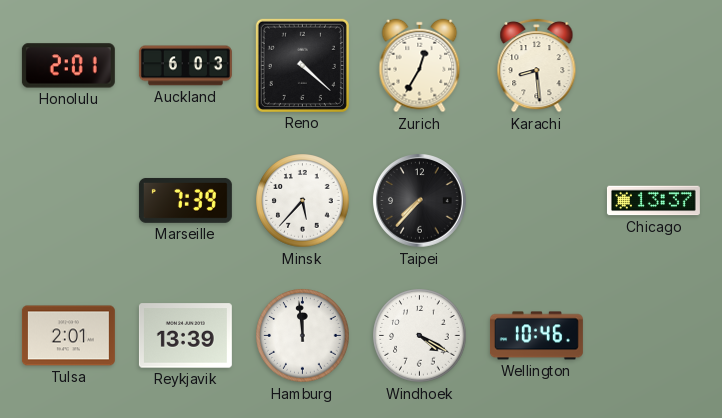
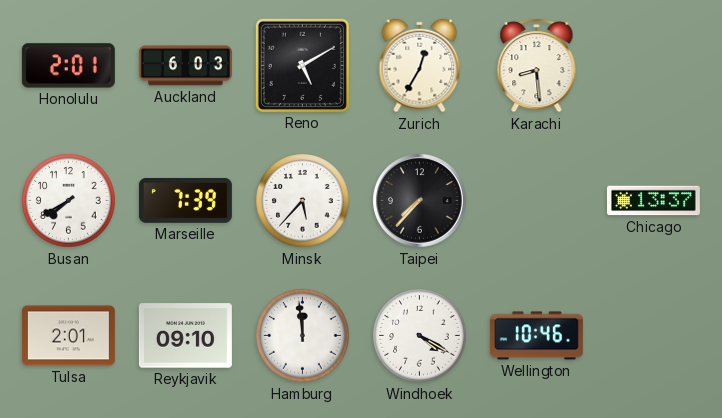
Reno: 4:22 -> 5:10
Busan: none -> 7:40
Reykjavik: 13:39 -> 09:10
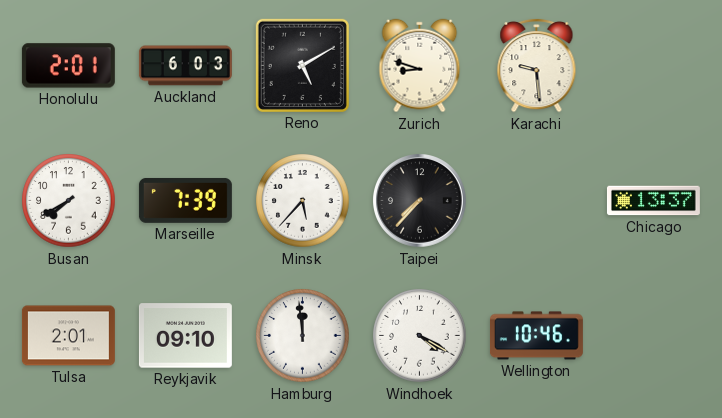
Zurich: 12:35 -> 8:48
Karachi: 8:29 -> 9:29
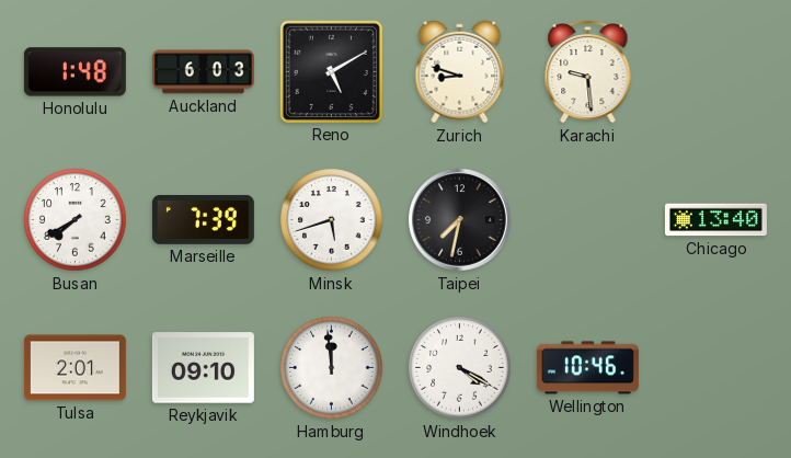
Honolulu: 2:01 -> 1:48
Minsk: 5:37 -> 5:42
Taipei: 7:37 -> 7:32
Chicago: 13:37 -> 13:40
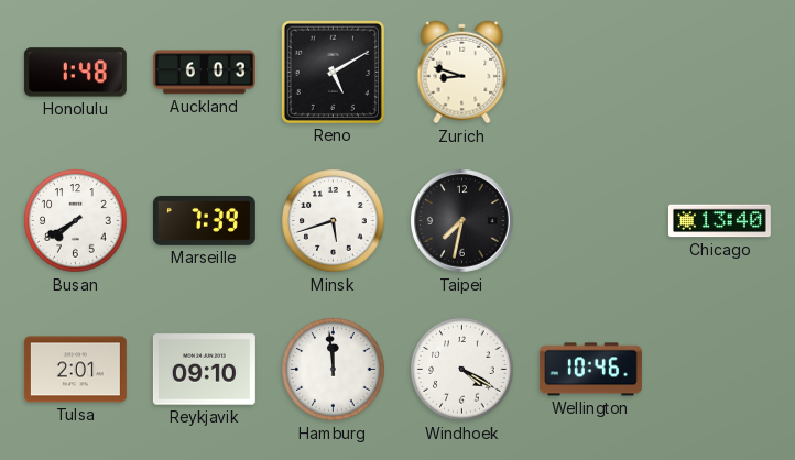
Karachi: 9:29 -> none
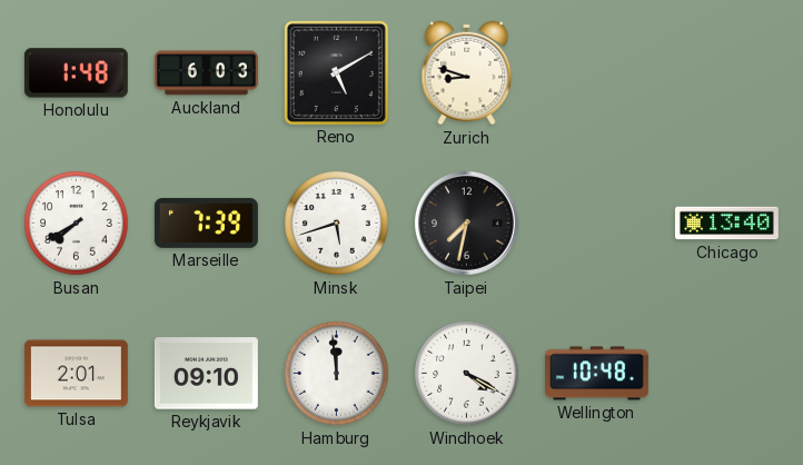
Wellington: 10:46 -> 10:48
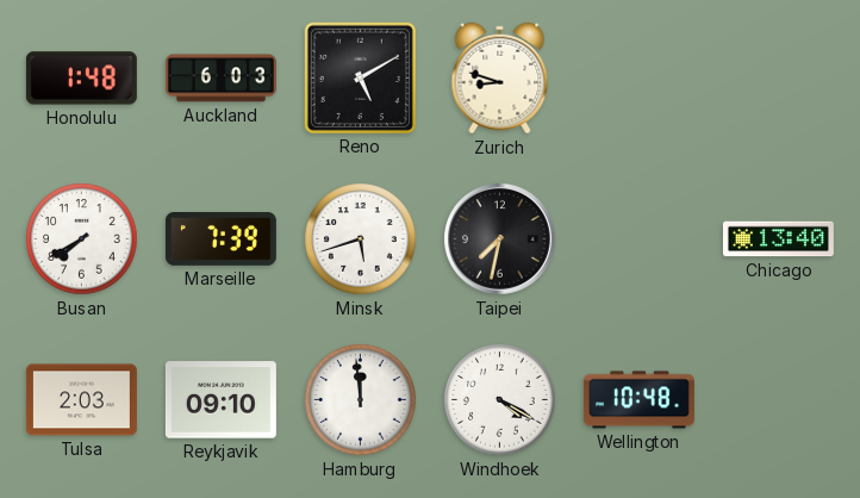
Tulsa: 2:01 -> 2:03
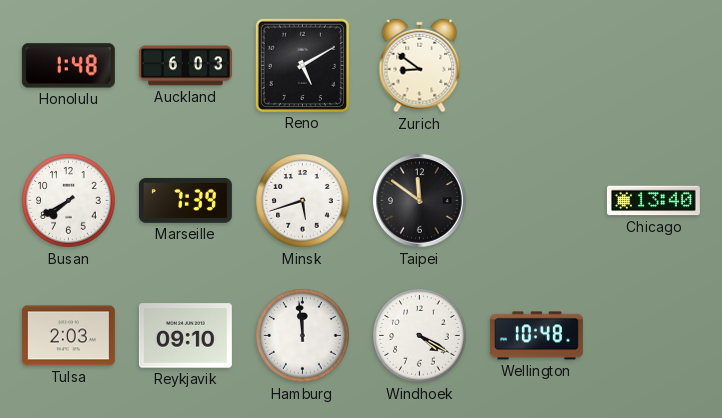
Zurich: 8:48 -> 8:51
Taipei: 7:32 -> 11:51
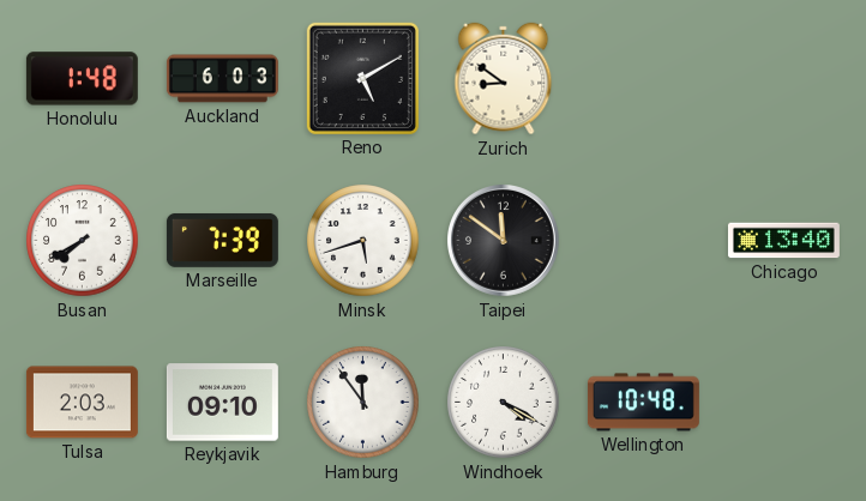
Hamburg: 11:59 -> 11:54
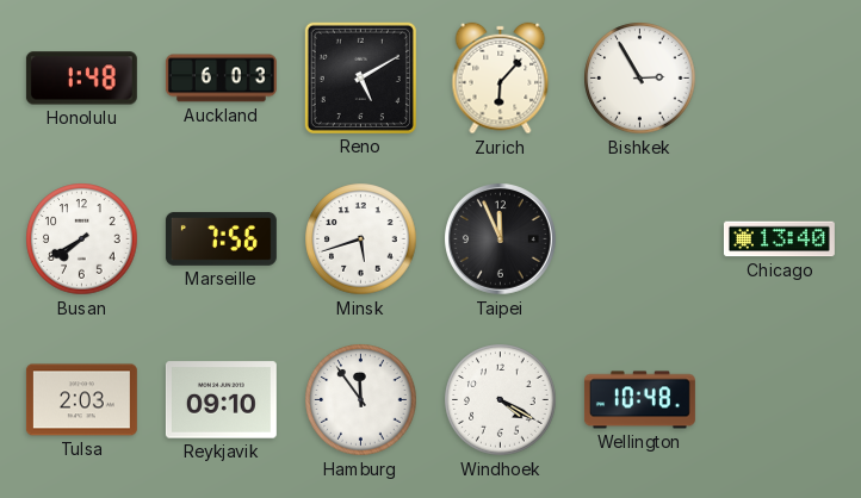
Zurich: 8:51 -> 6:07
Bishkek: none -> 2:55
Marseille: 7:39 -> 7:56
Taipei: 11:51 -> 11:56
